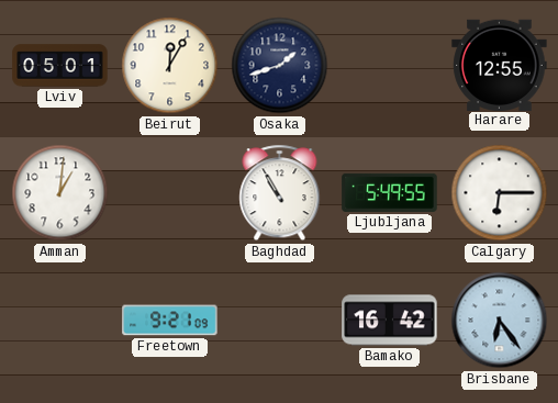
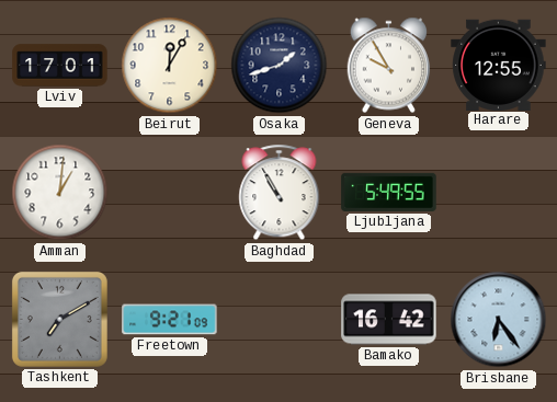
Lviv: 05:01 -> 17:01
Geneva: none -> 9:55
Calgary: 6:15 -> none
Tashkent: none -> 7:10
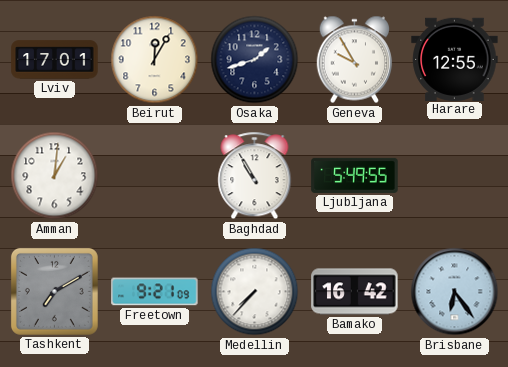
Medellin: none -> 7:37
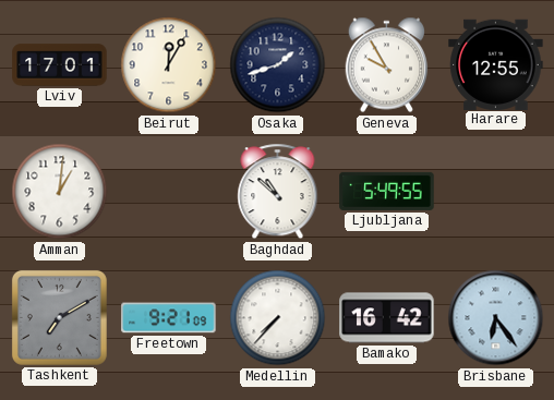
Baghdad: 10:55 -> 10:52
